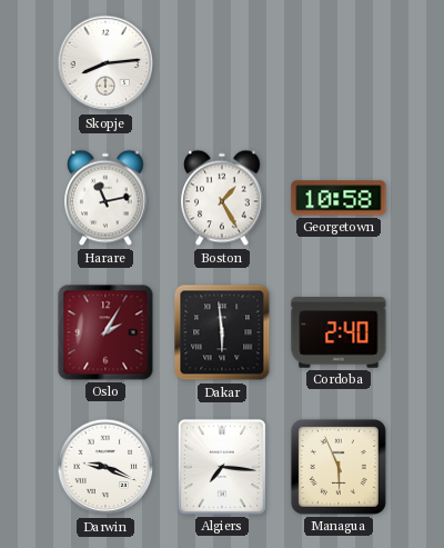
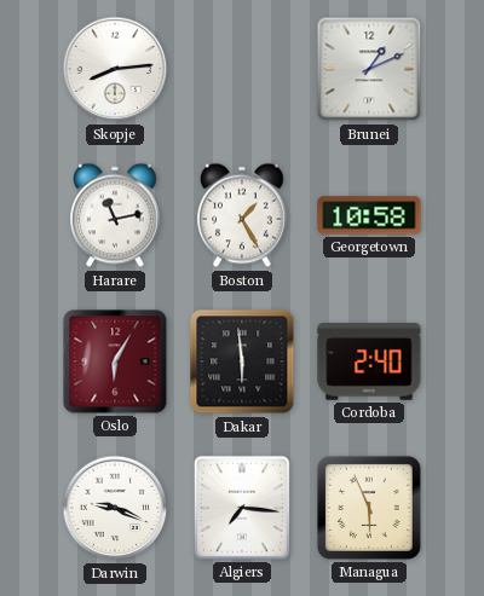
Brunei: none -> 1:11
Oslo: 2:05 -> 6:05
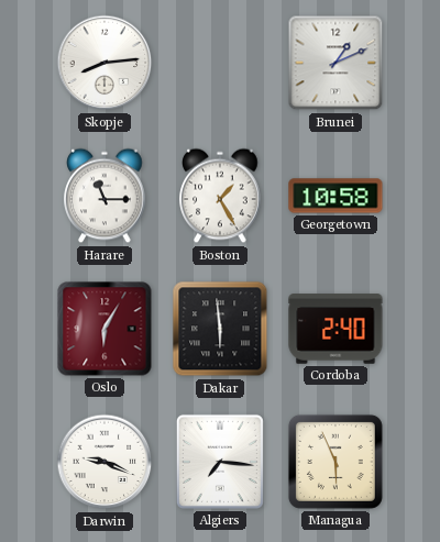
Harare: 11:13 -> 11:15
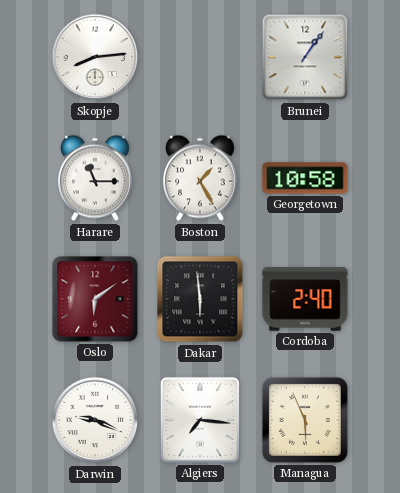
Brunei: 1:11 -> 1:06
Oslo: 6:05 -> 6:09
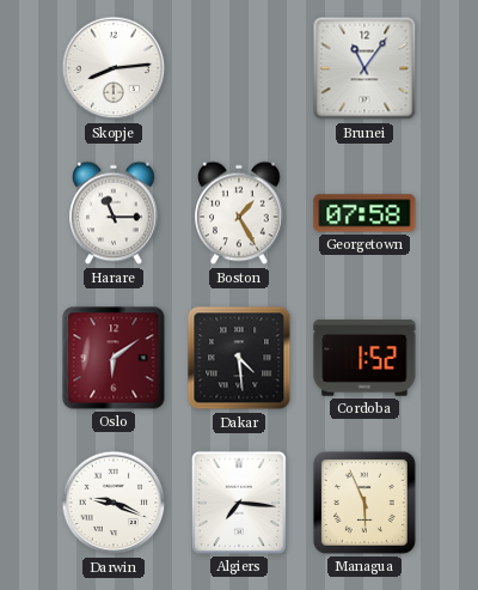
Brunei: 1:06 -> 11:06
Georgetown: 10:58 -> 07:58
Dakar: 5:59 -> 4:29
Cordoba: 2:40 -> 1:52
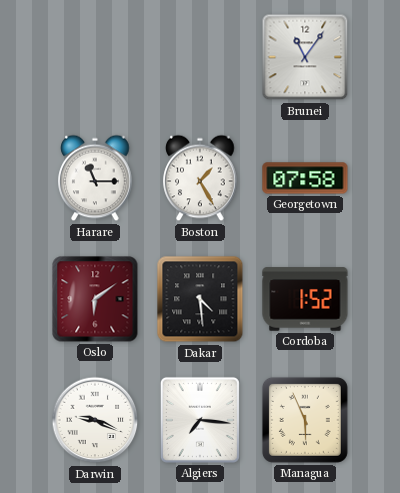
Skopje: 8:14 -> none
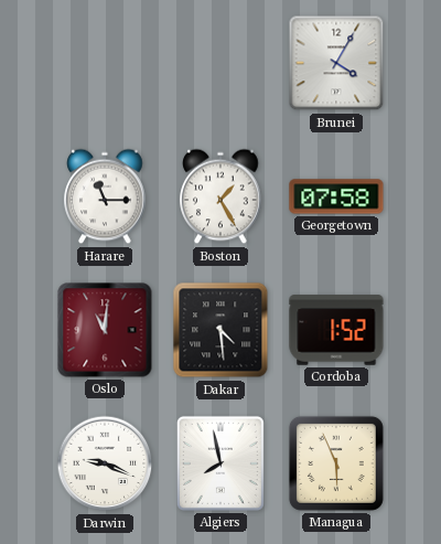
Brunei: 11:06 -> 4:05
Oslo: 6:09 -> 11:01
Algiers: 7:16 -> 7:58
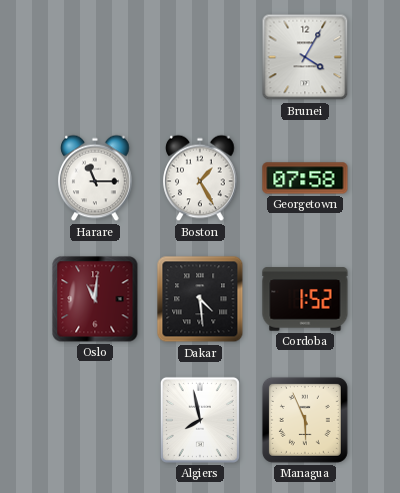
Darwin: 9:19 -> none
